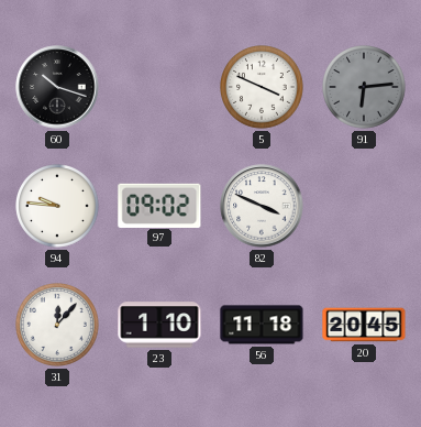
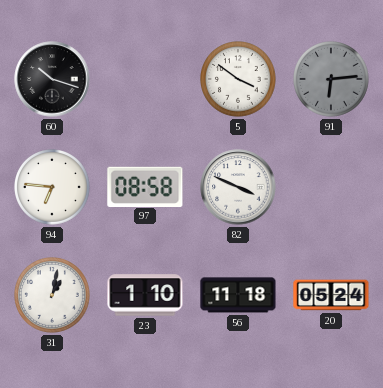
5: 3:49 -> 3:51
94: 9:46 -> 6:46
97: 09:02 -> 08:58
31: 12:07 -> 1:02
20: 20:45 -> 05:24
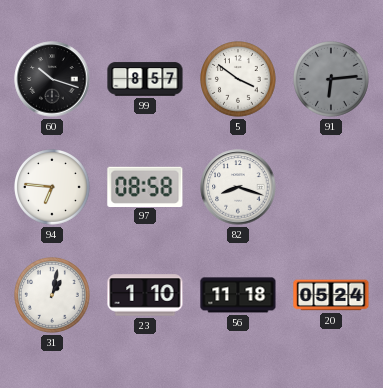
99: none -> 8:57
82: 3:49 -> 8:18
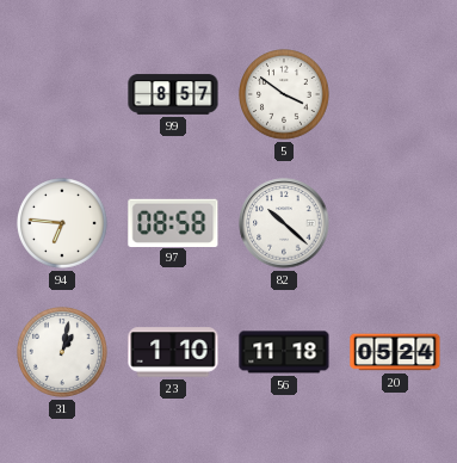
60: 10:18 -> none
91: 6:14 -> none
82: 8:18 -> 10:22
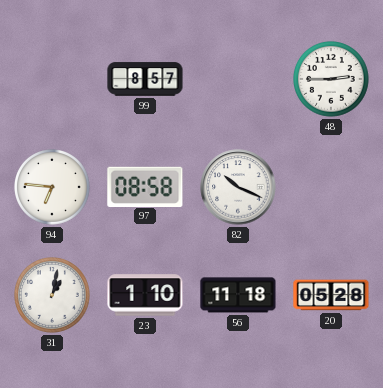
5: 3:51 -> none
48: none -> 2:45
82: 10:22 -> 10:19
20: 05:24 -> 05:28
